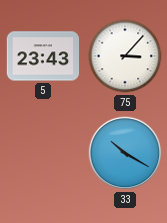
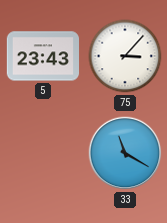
33: 10:20 -> 11:20
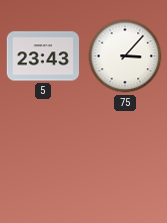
33: 11:20 -> none
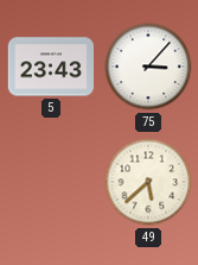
49: none -> 5:38
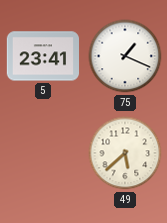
5: 23:43 -> 23:41
75: 3:07 -> 1:19
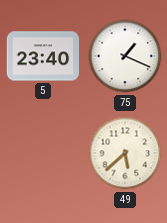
5: 23:41 -> 23:40
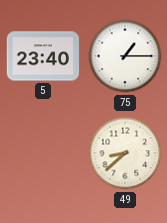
75: 1:19 -> 1:15
49: 5:38 -> 8:38
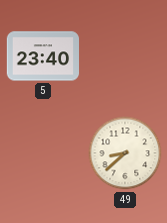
75: 1:15 -> none
